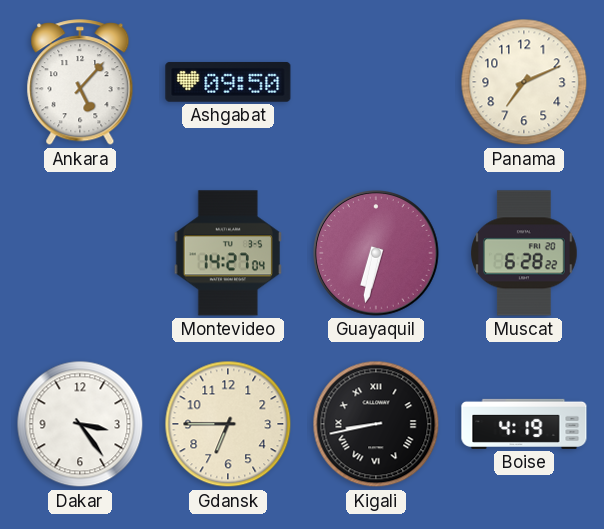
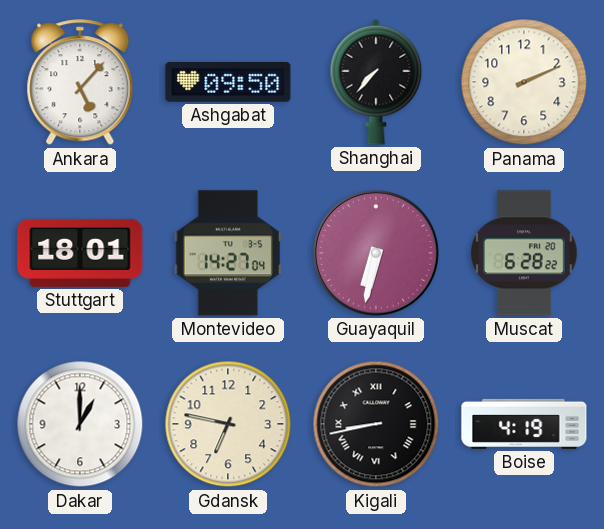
Shanghai: none -> 7:37
Panama: 7:11 -> 2:11
Stuttgart: none -> 18:01
Dakar: 3:24 -> 1:00
Gdansk: 6:45 -> 6:47
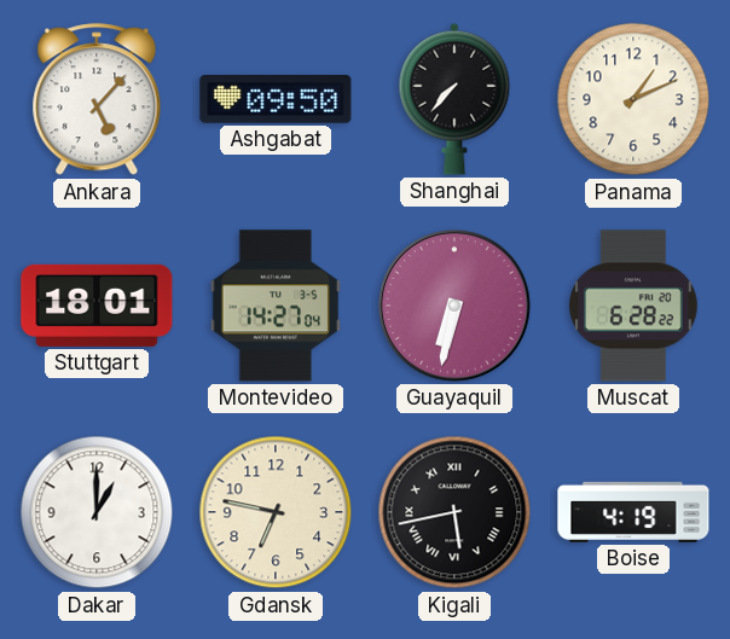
Panama: 2:11 -> 1:11
Kigali: 8:43 -> 5:43
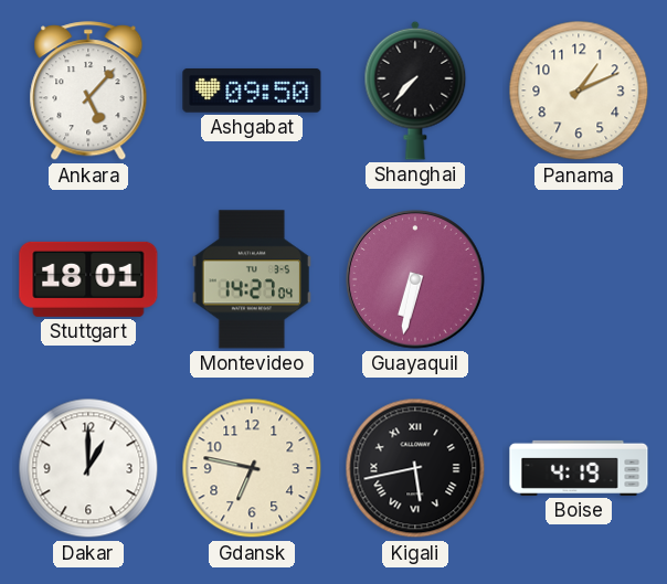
Muscat: 6:28 -> none
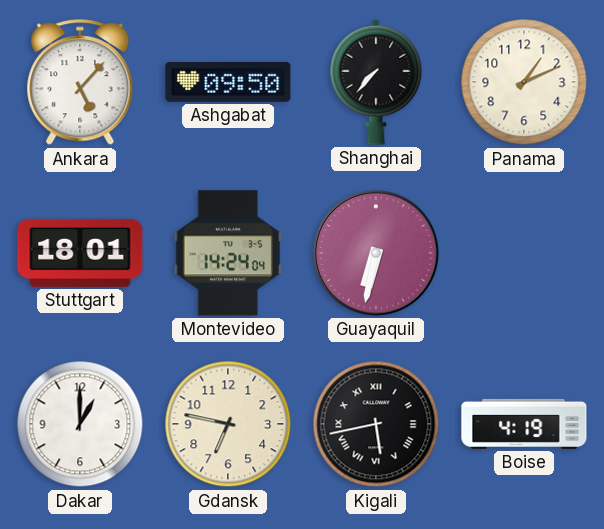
Montevideo: 14:27 -> 14:24
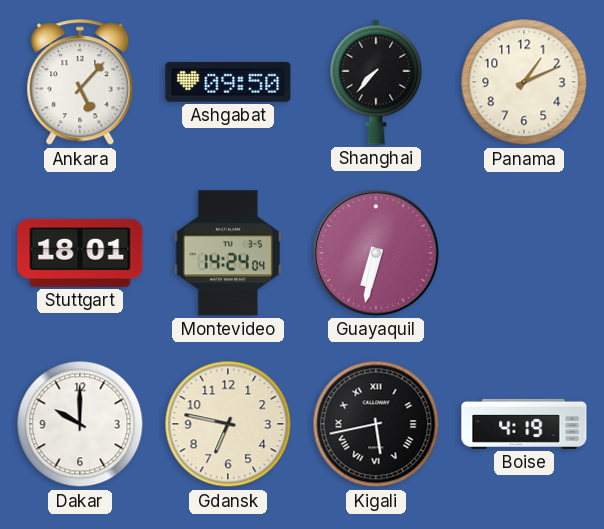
Dakar: 1:00 -> 10:00
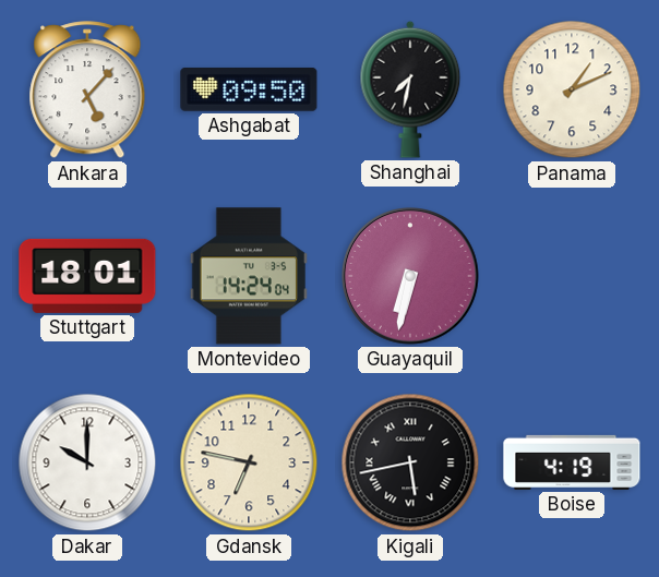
Shanghai: 7:37 -> 7:32
